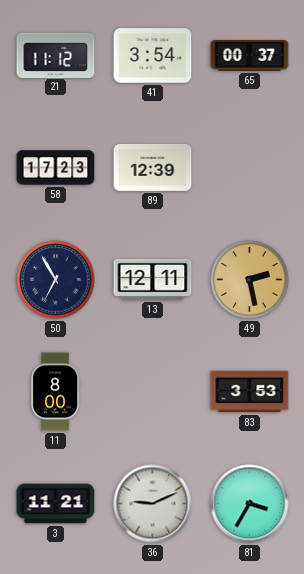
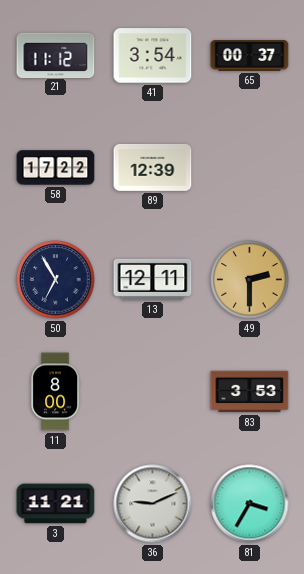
58: 17:23 -> 17:22
49: 2:28 -> 2:30
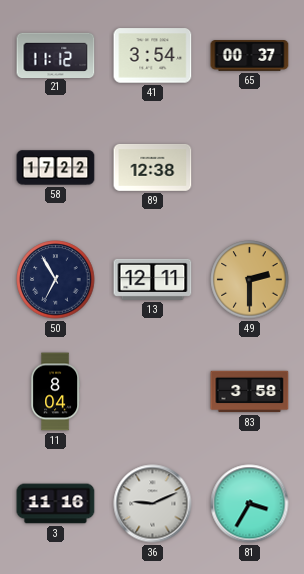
89: 12:39 -> 12:38
11: 8:00 -> 8:04
83: 3:53 -> 3:58
3: 11:21 -> 11:16
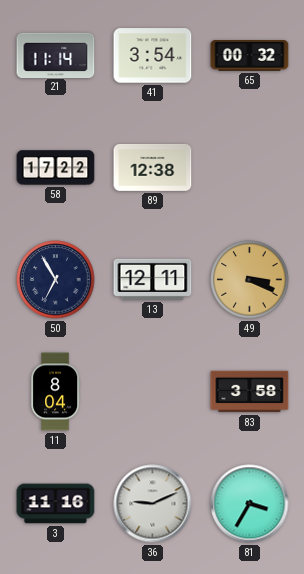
21: 11:12 -> 11:14
65: 00:37 -> 00:32
49: 2:30 -> 3:19
